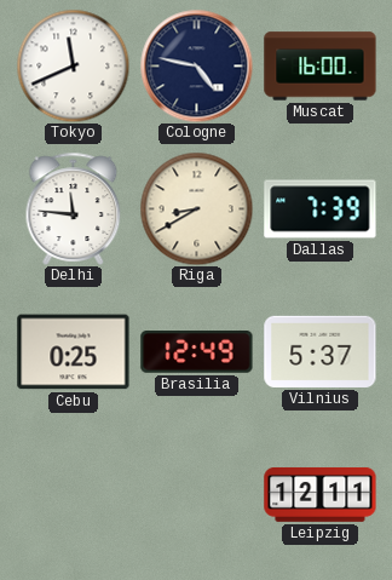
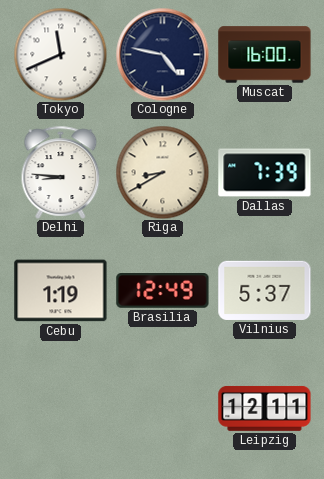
Delhi: 11:46 -> 8:46
Cebu: 0:25 -> 1:19
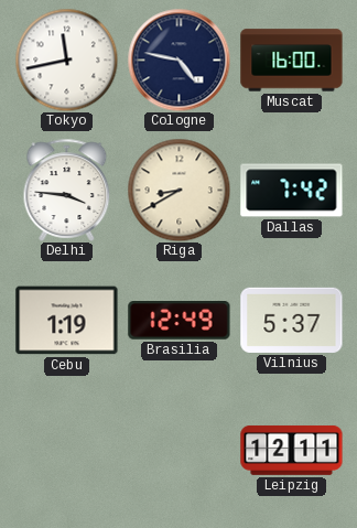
Tokyo: 11:41 -> 11:43
Delhi: 8:46 -> 3:46
Dallas: 7:39 -> 7:42
